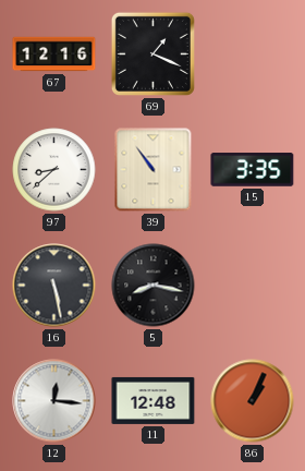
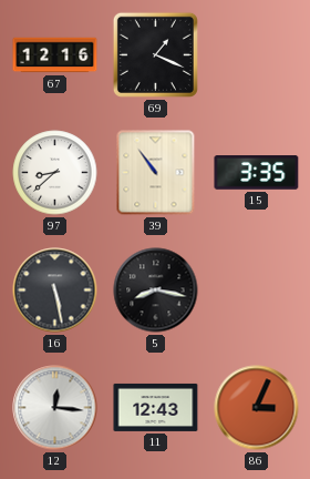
11: 12:48 -> 12:43
86: 1:04 -> 3:04
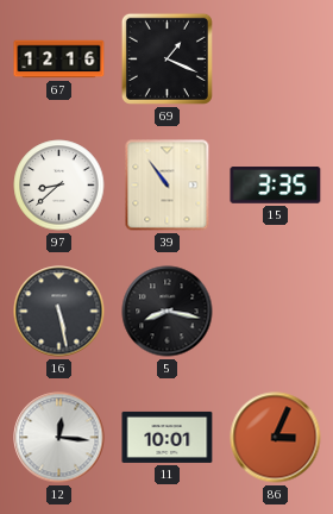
11: 12:43 -> 10:01
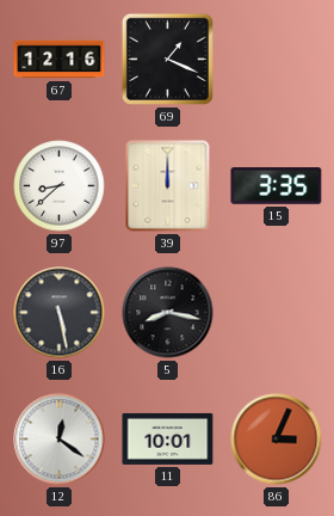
39: 10:54 -> 12:00
12: 12:16 -> 12:21
